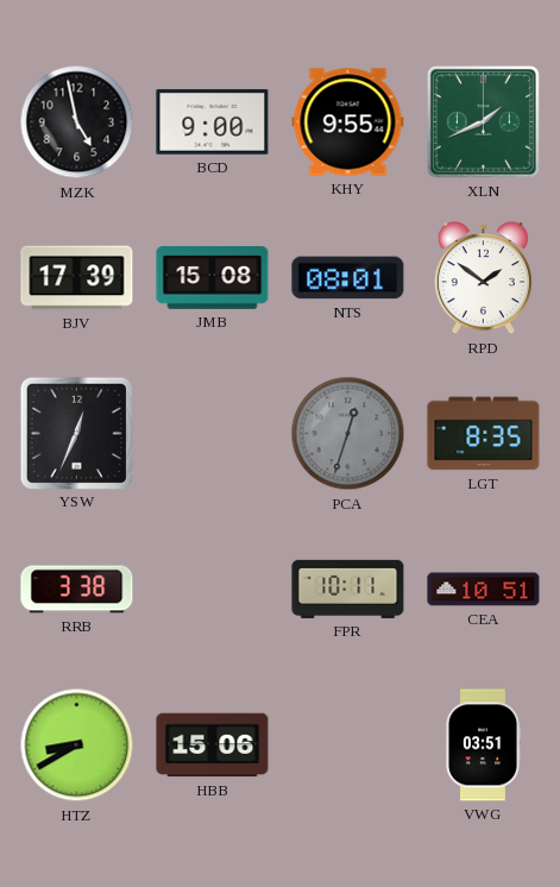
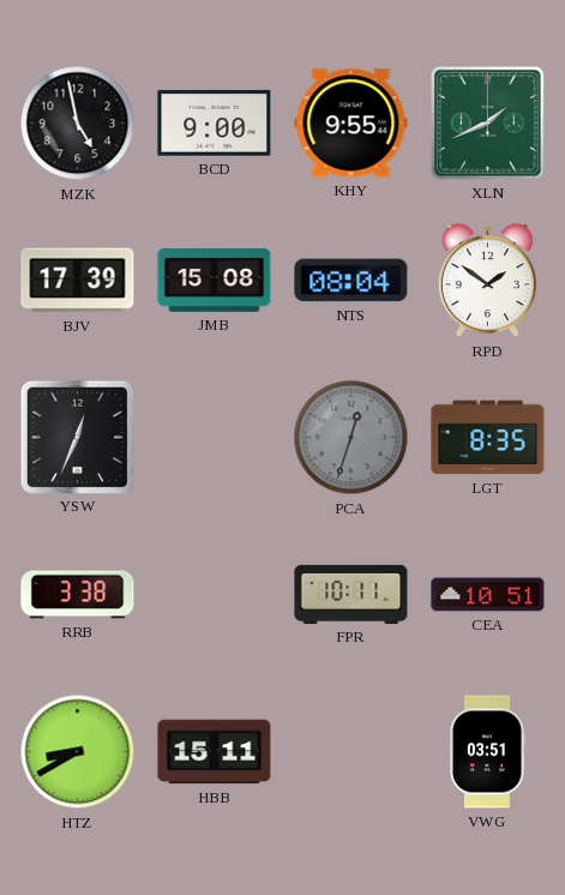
NTS: 08:01 -> 08:04
HBB: 15:06 -> 15:11
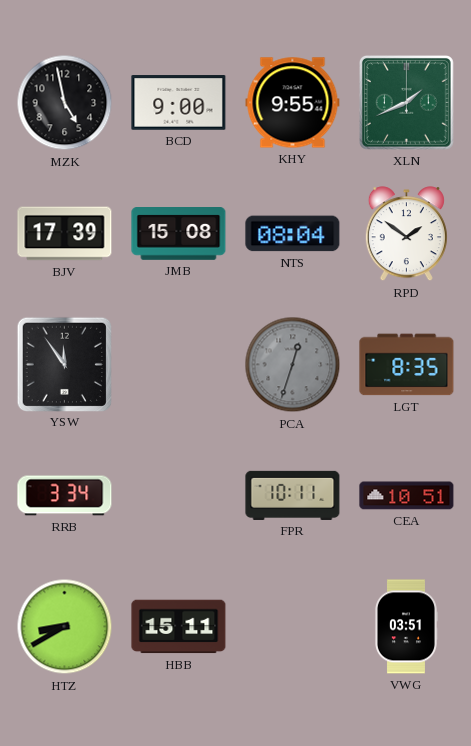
YSW: 12:34 -> 11:54
RRB: 3:38 -> 3:34
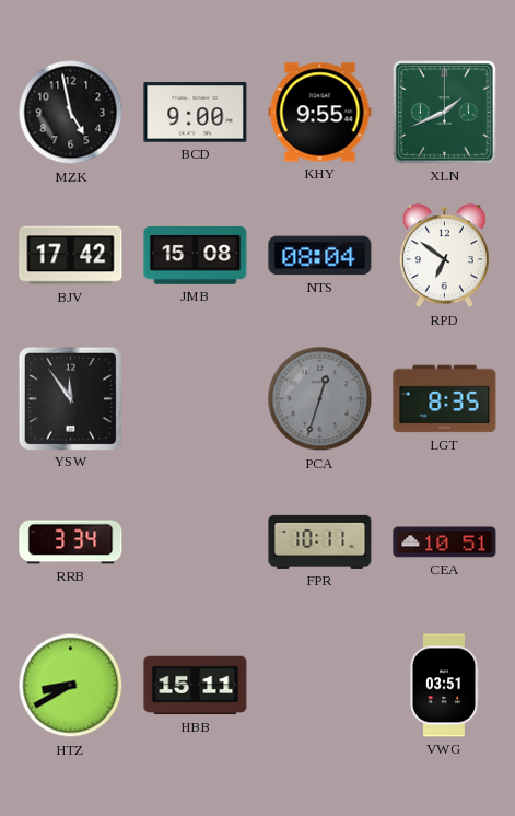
BJV: 17:39 -> 17:42
RPD: 1:51 -> 6:51
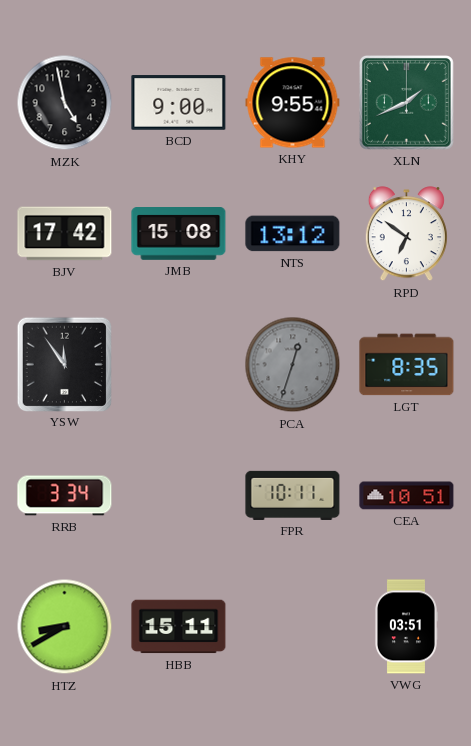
NTS: 08:04 -> 13:12
